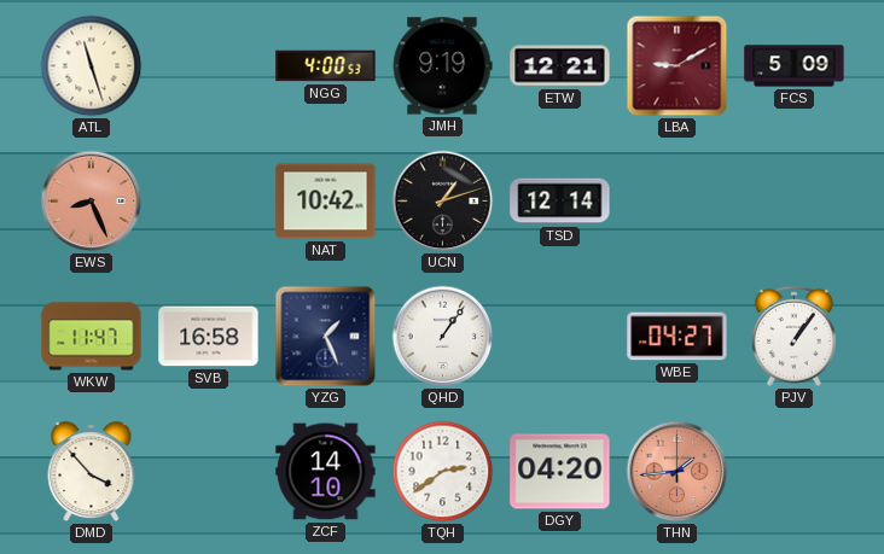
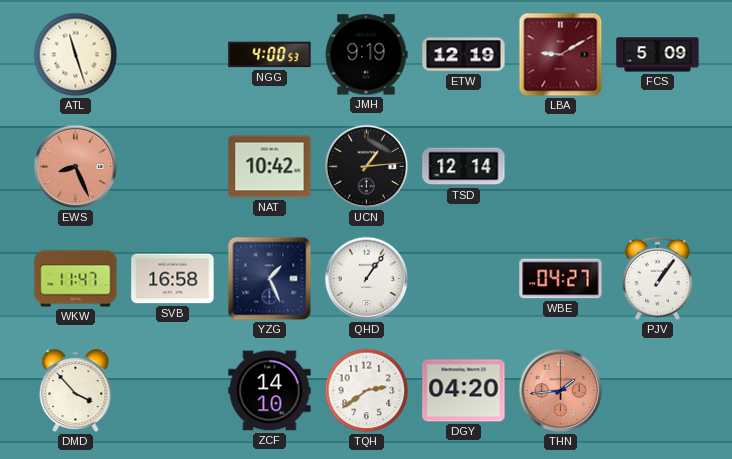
ETW: 12:21 -> 12:19
UCN: 1:12 -> 1:14
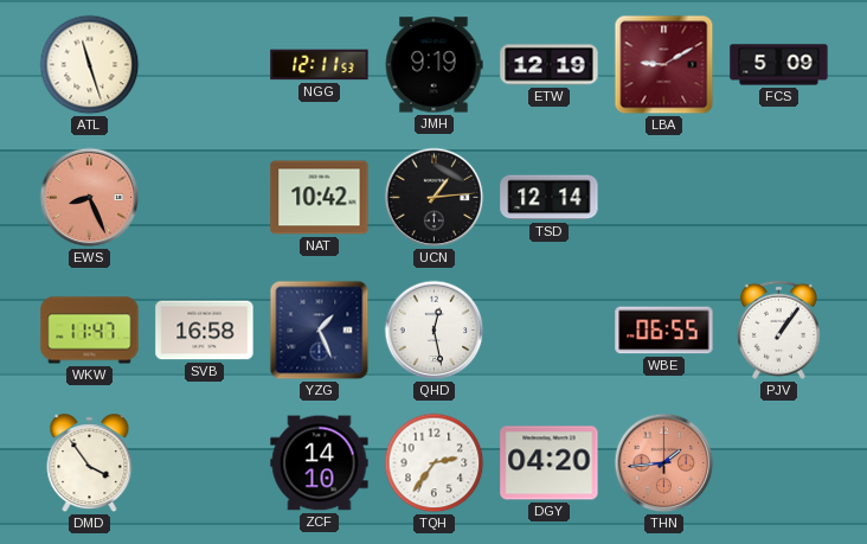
NGG: 4:00 -> 12:11
QHD: 1:06 -> 12:28
WBE: 04:27 -> 06:55
DMD: 3:53 -> 3:54
TQH: 2:39 -> 2:36
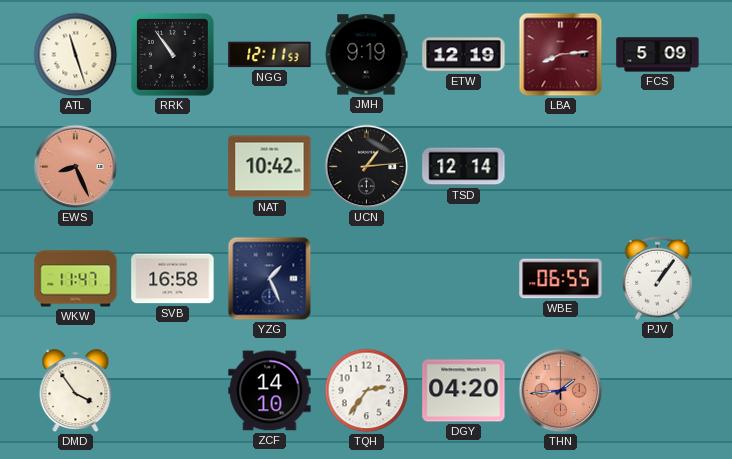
RRK: none -> 10:54
LBA: 9:10 -> 8:14
QHD: 12:28 -> none
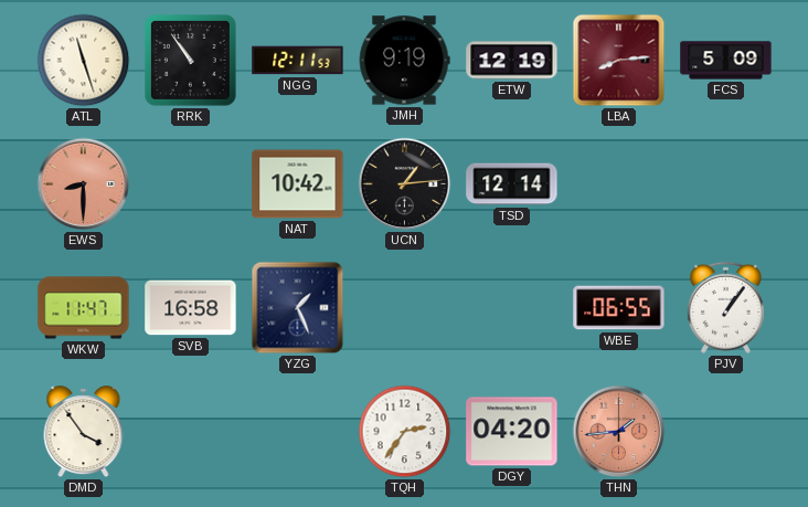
EWS: 8:26 -> 8:30
ZCF: 14:10 -> none
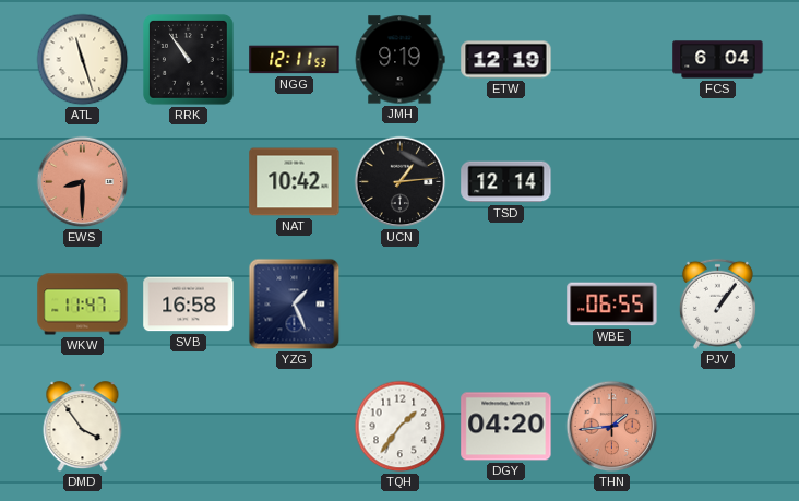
LBA: 8:14 -> none
FCS: 5:09 -> 6:04
TQH: 2:36 -> 1:36
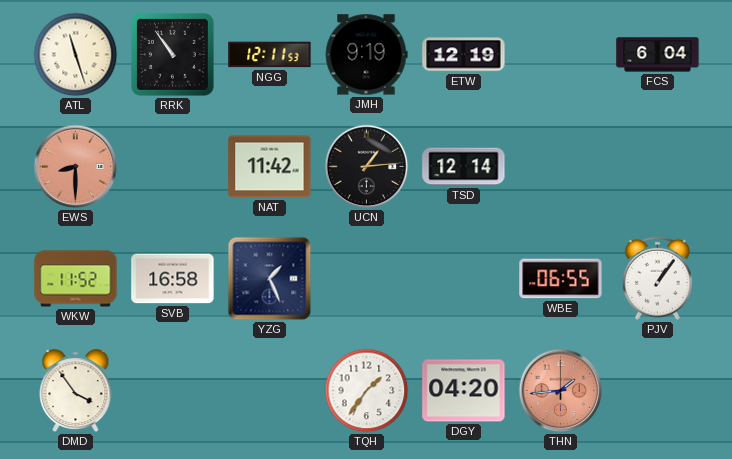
NAT: 10:42 -> 11:42
WKW: 11:47 -> 11:52
